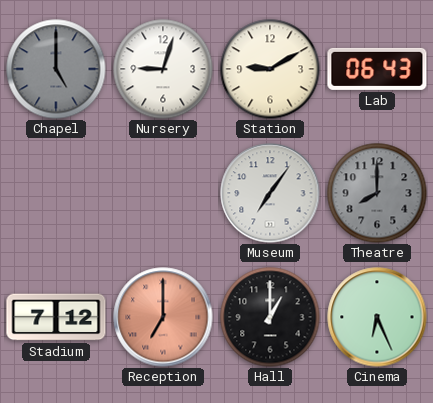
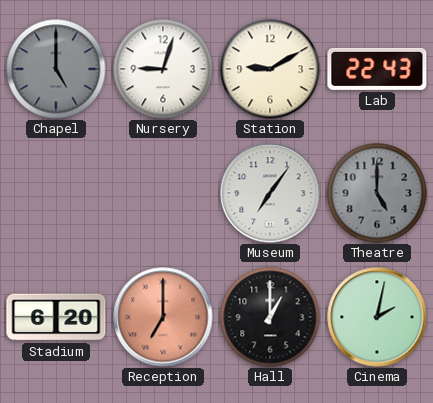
Lab: 06:43 -> 22:43
Theatre: 8:00 -> 5:00
Stadium: 7:12 -> 6:20
Cinema: 6:26 -> 2:02
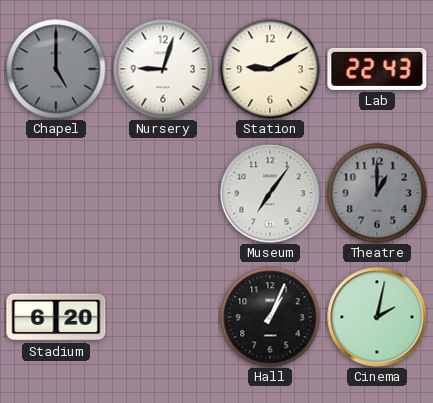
Theatre: 5:00 -> 1:00
Reception: 7:00 -> none
Hall: 1:00 -> 1:04
